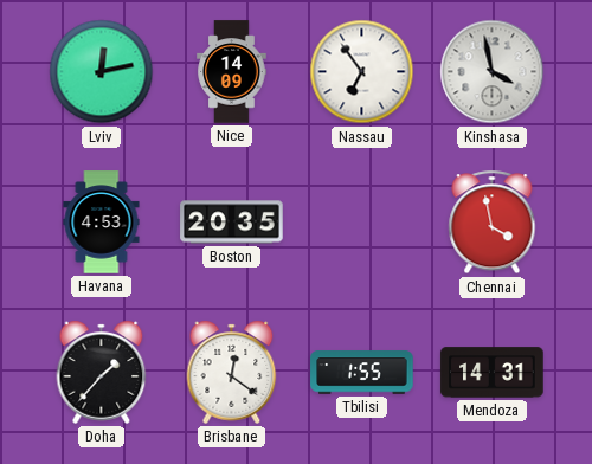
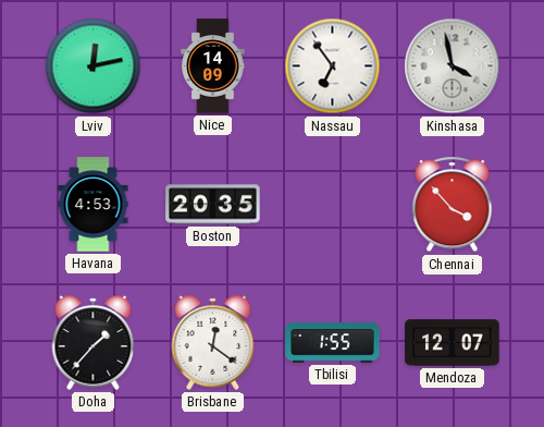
Chennai: 3:58 -> 3:53
Mendoza: 14:31 -> 12:07
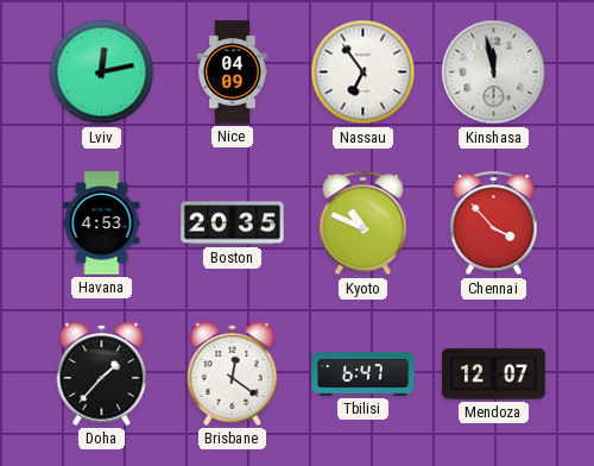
Nice: 14:09 -> 04:09
Kinshasa: 3:58 -> 11:58
Kyoto: none -> 10:49
Tbilisi: 1:55 -> 6:47
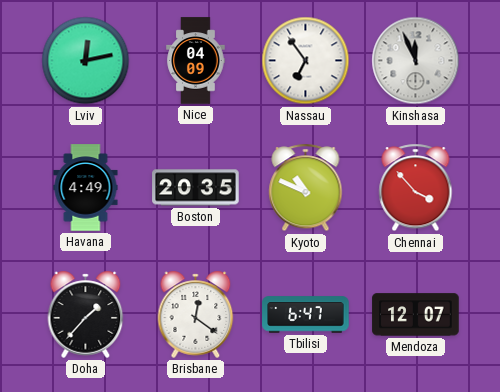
Kinshasa: 11:58 -> 11:56
Havana: 4:53 -> 4:49
